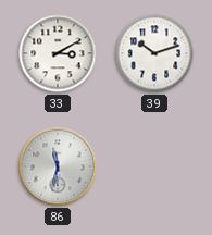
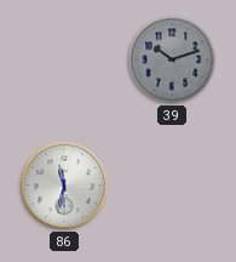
33: 3:10 -> none
39 dial: white -> grey
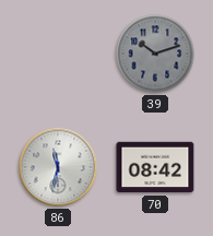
70: none -> 08:42
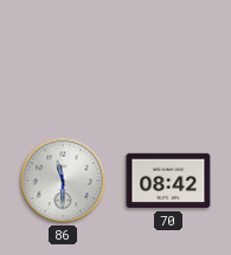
39: 10:12 -> none
86: 11:32 -> 11:30
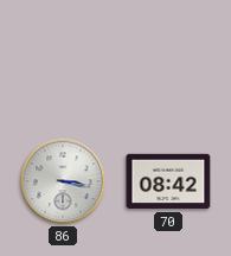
86: 11:30 -> 3:17
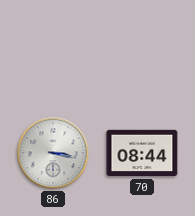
70: 08:42 -> 08:44
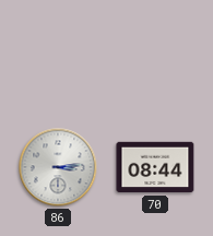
86: 3:17 -> 3:14
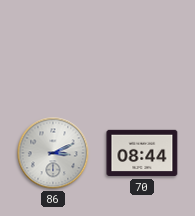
86: 3:14 -> 3:11
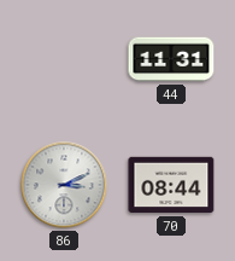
44: none -> 11:31
